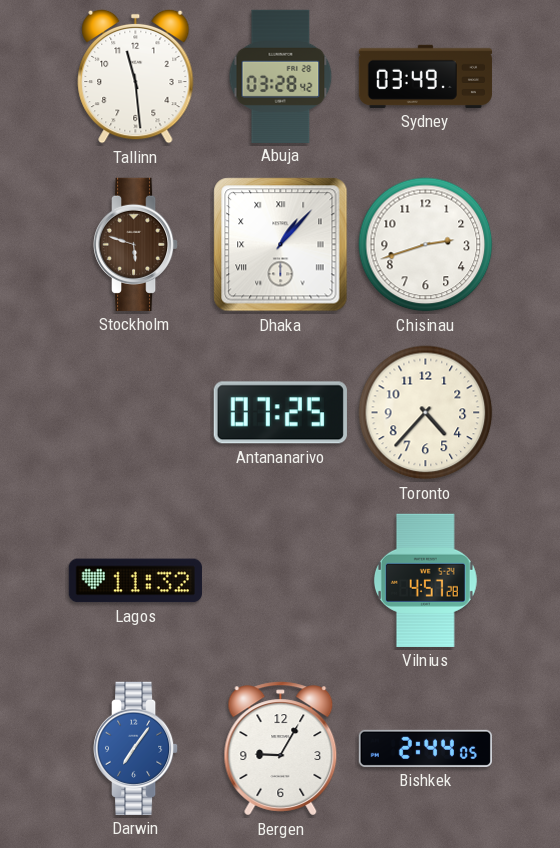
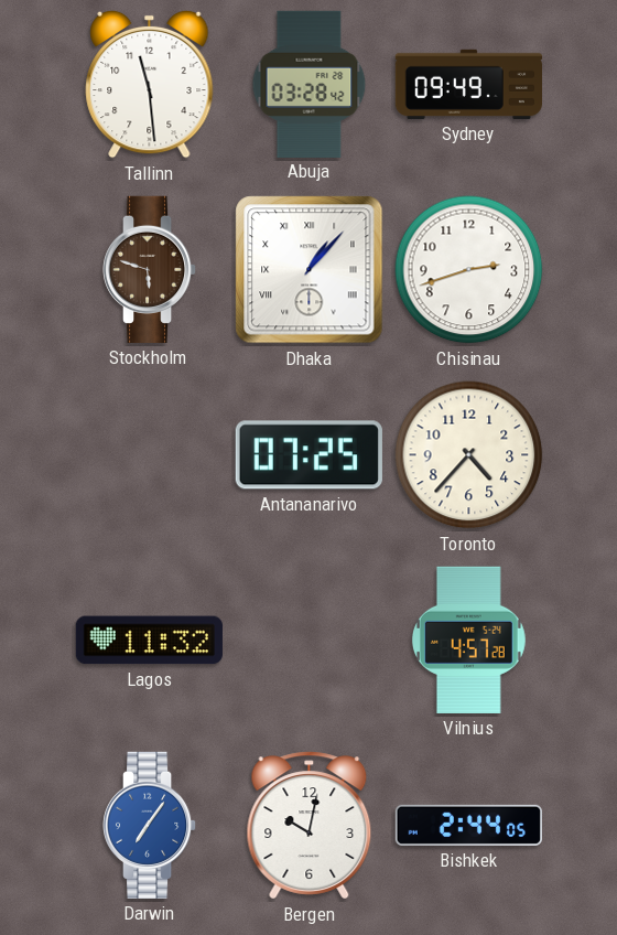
Sydney: 03:49 -> 09:49
Bergen: 9:05 -> 10:02
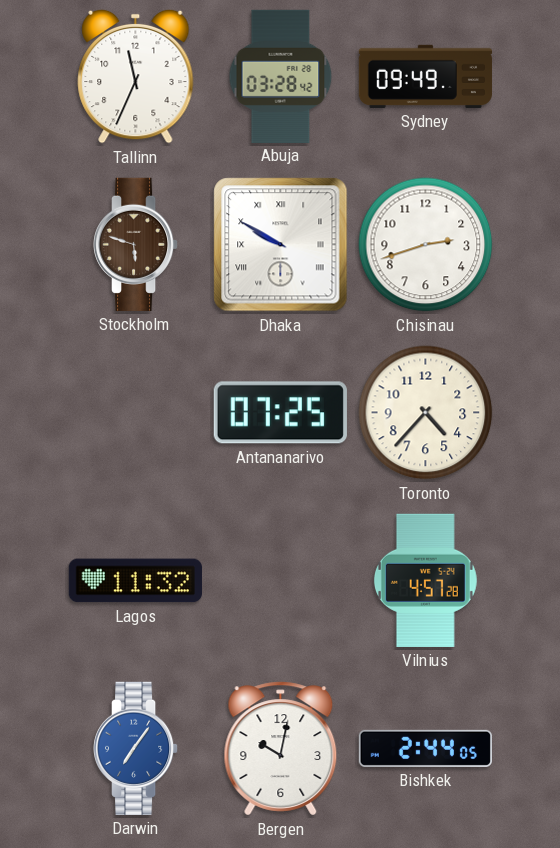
Tallinn: 11:29 -> 11:34
Dhaka: 1:07 -> 9:50
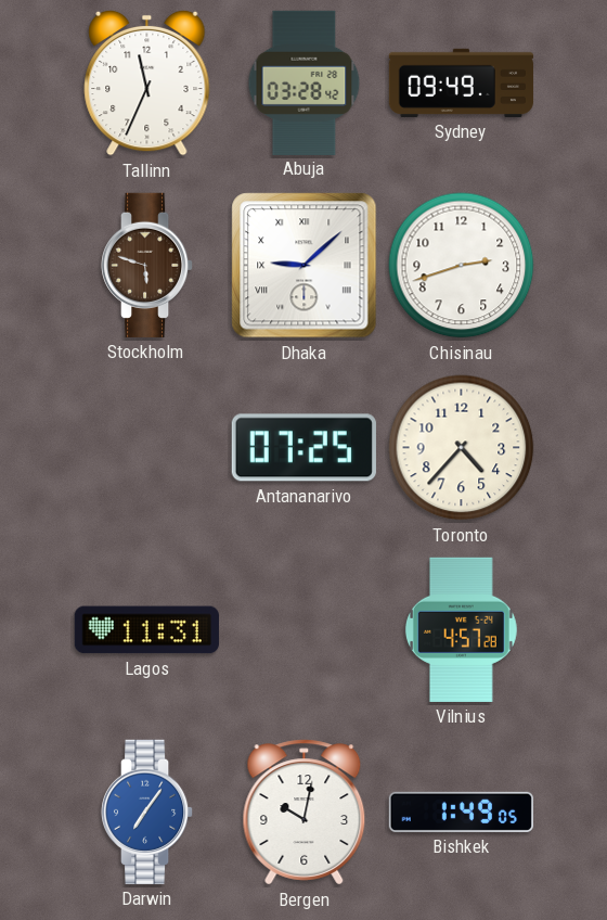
Dhaka: 9:50 -> 9:08
Lagos: 11:32 -> 11:31
Bishkek: 2:44 -> 1:49
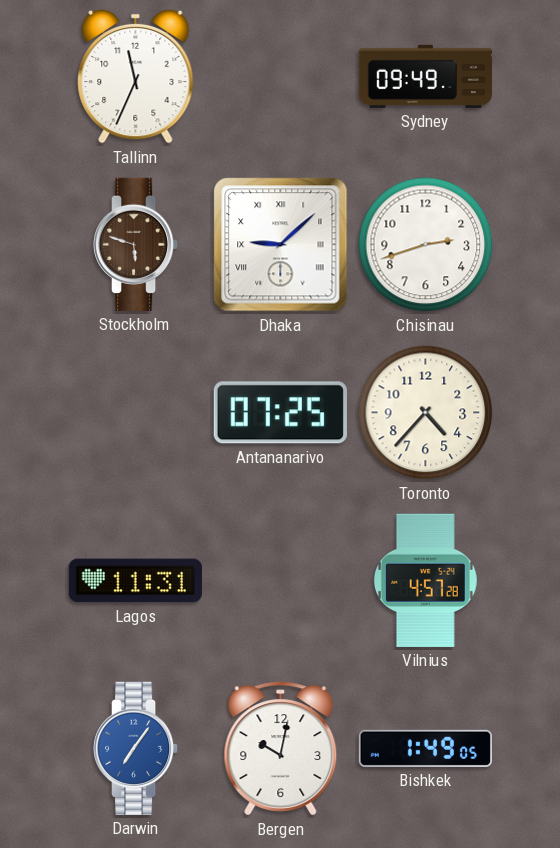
Abuja: 03:28 -> none
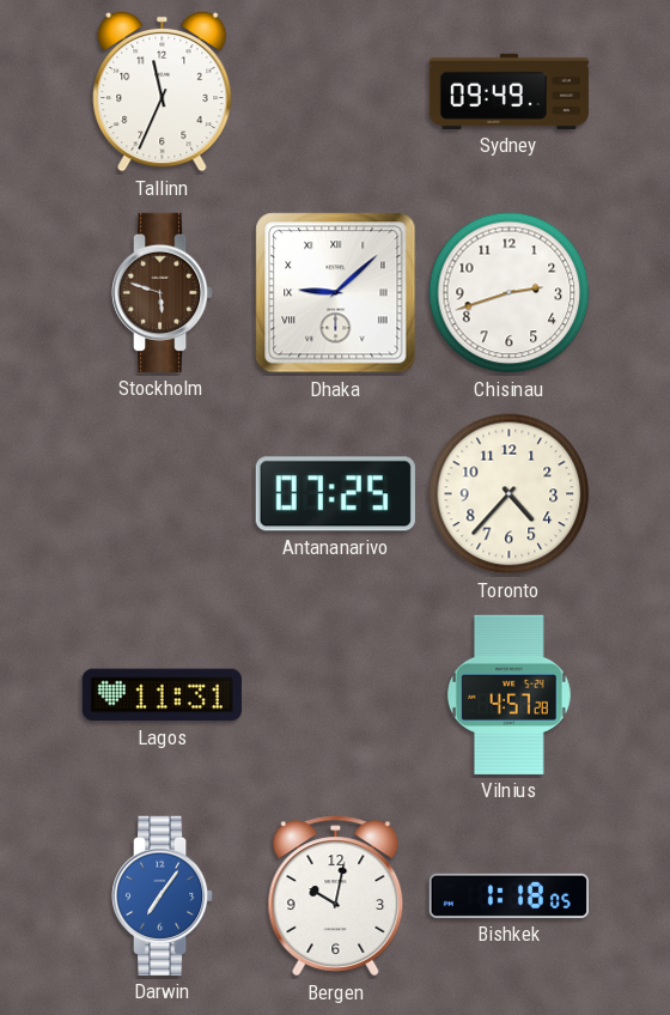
Bishkek: 1:49 -> 1:18
